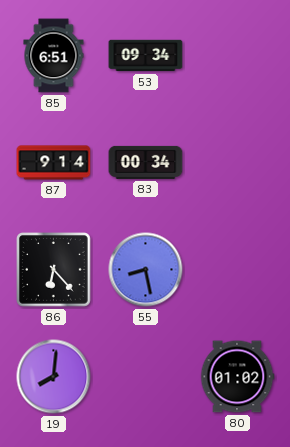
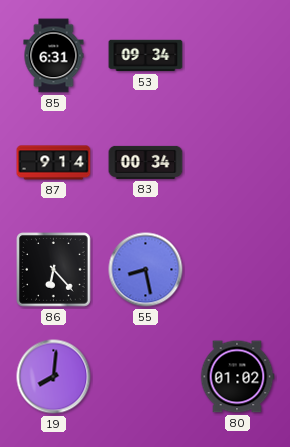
85: 6:51 -> 6:31
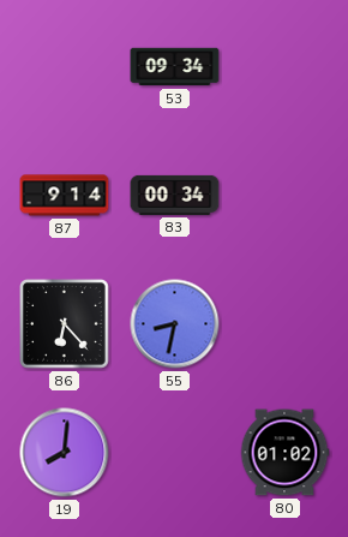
85: 6:31 -> none
55: 8:28 -> 8:32
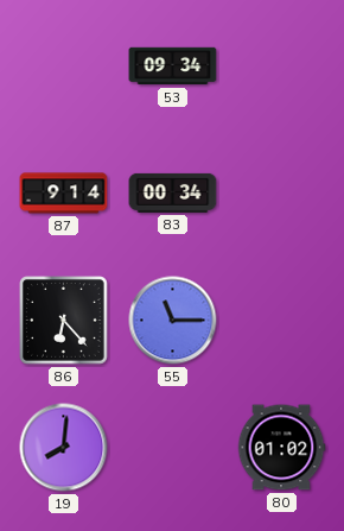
55: 8:32 -> 11:15
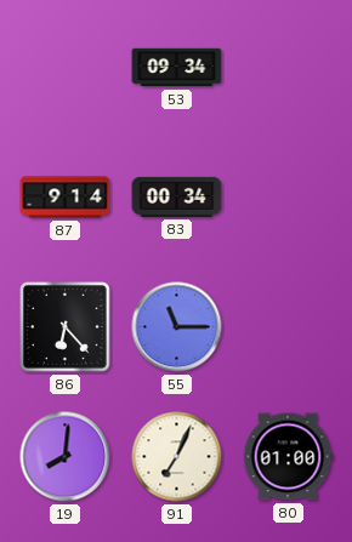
91: none -> 7:04
80: 01:02 -> 01:00
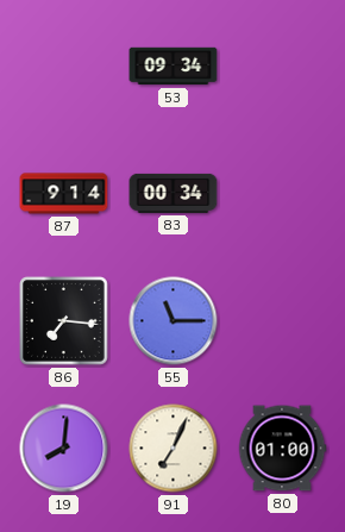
86: 6:23 -> 7:16
